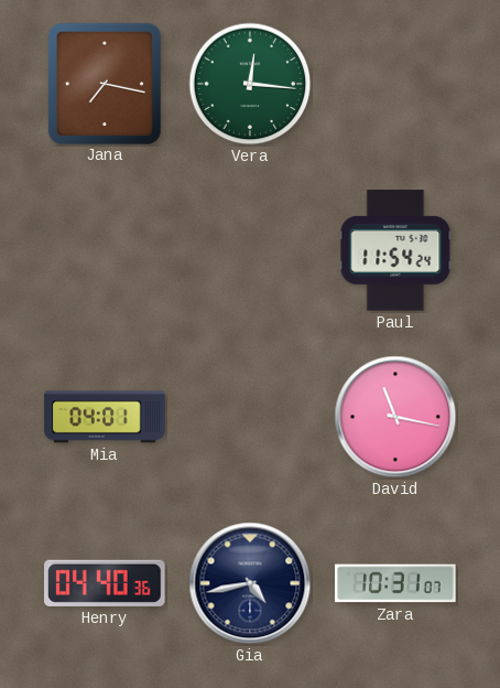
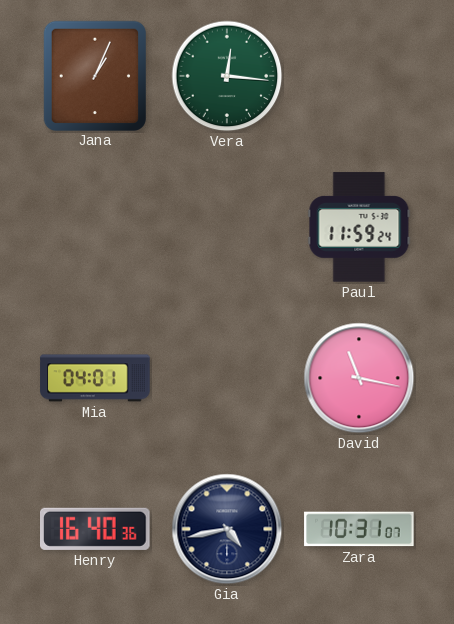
Jana: 7:17 -> 1:04
Paul: 11:54 -> 11:59
Henry: 04:40 -> 16:40
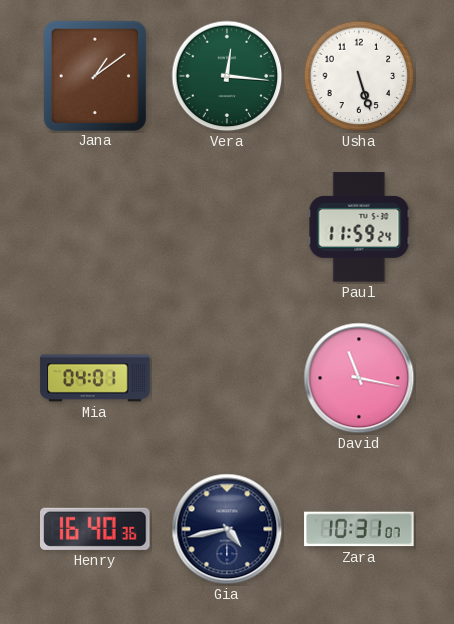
Jana: 1:04 -> 1:09
Usha: none -> 5:27
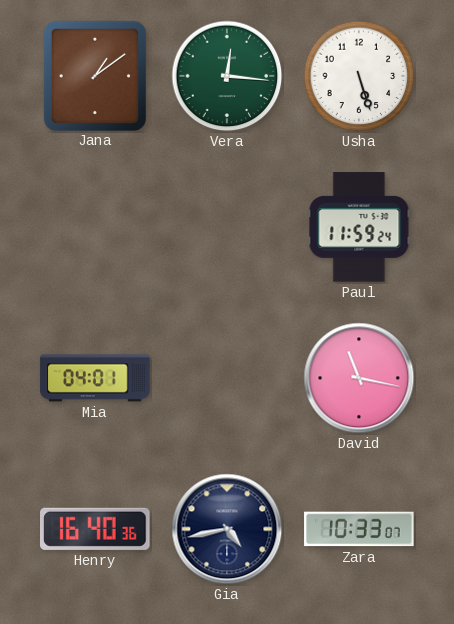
Zara: 10:31 -> 10:33
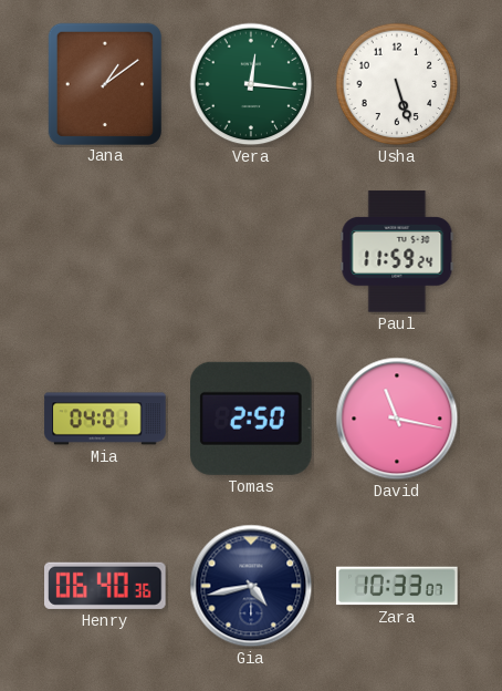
Tomas: none -> 2:50
Henry: 16:40 -> 06:40
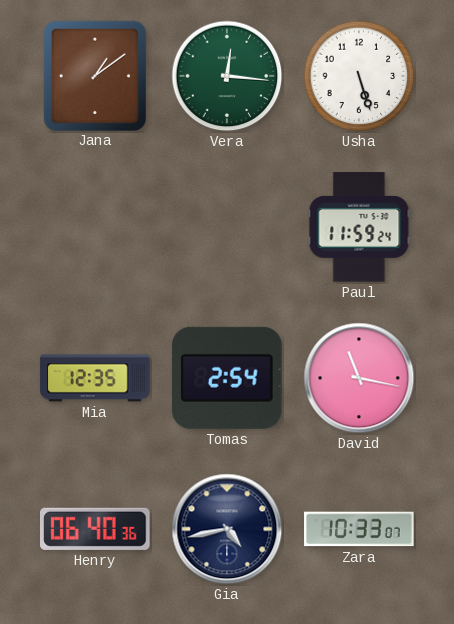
Mia: 04:01 -> 12:35
Tomas: 2:50 -> 2:54
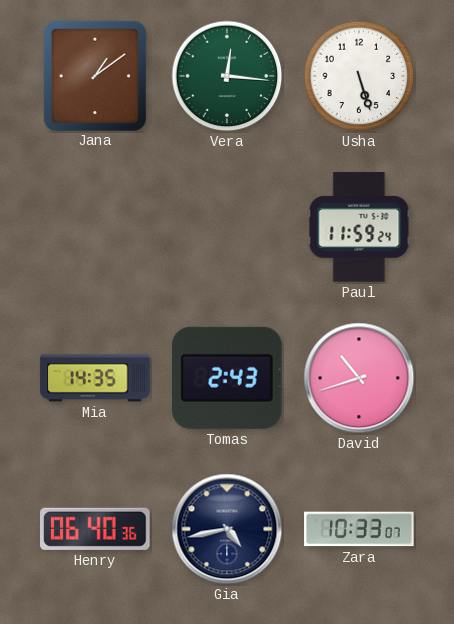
Mia: 12:35 -> 14:35
Tomas: 2:54 -> 2:43
David: 11:17 -> 10:42
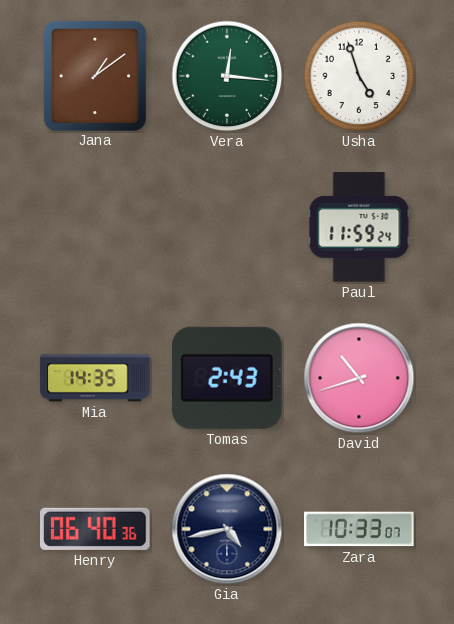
Usha: 5:27 -> 4:57
